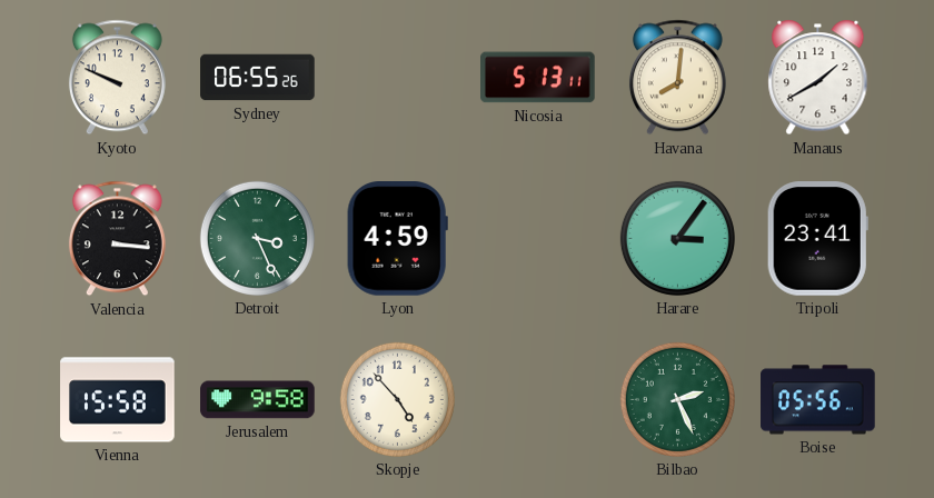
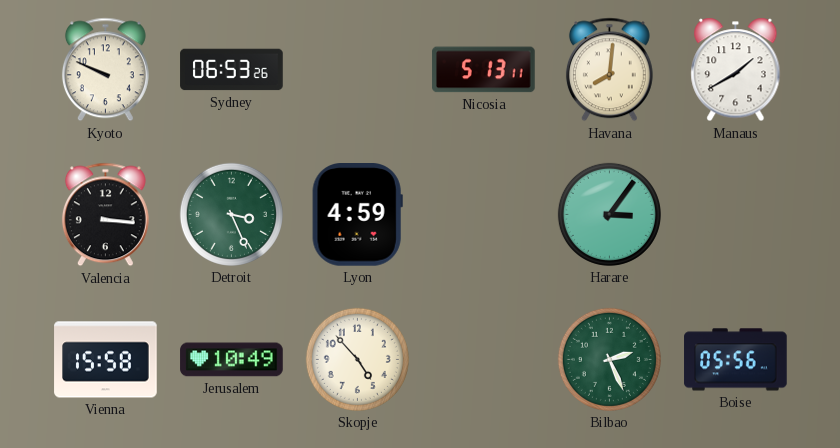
Sydney: 06:55 -> 06:53
Tripoli: 23:41 -> none
Jerusalem: 9:58 -> 10:49
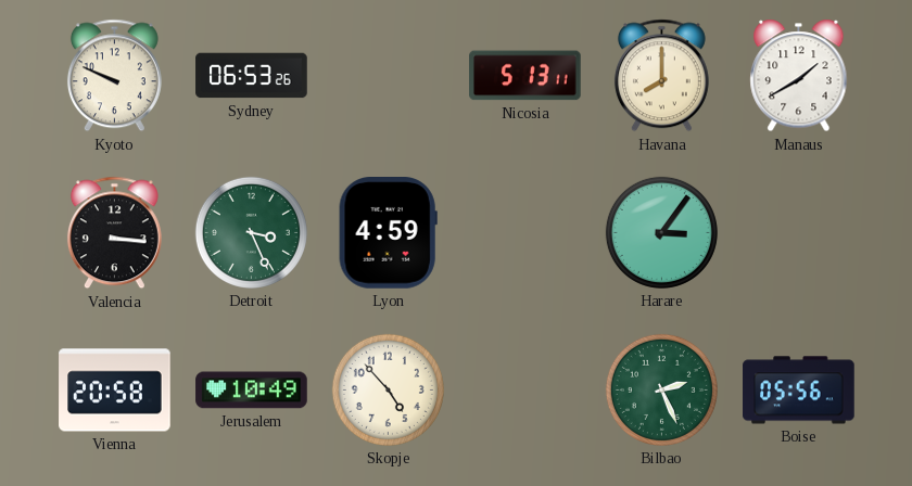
Havana: 8:01 -> 8:00
Vienna: 15:58 -> 20:58
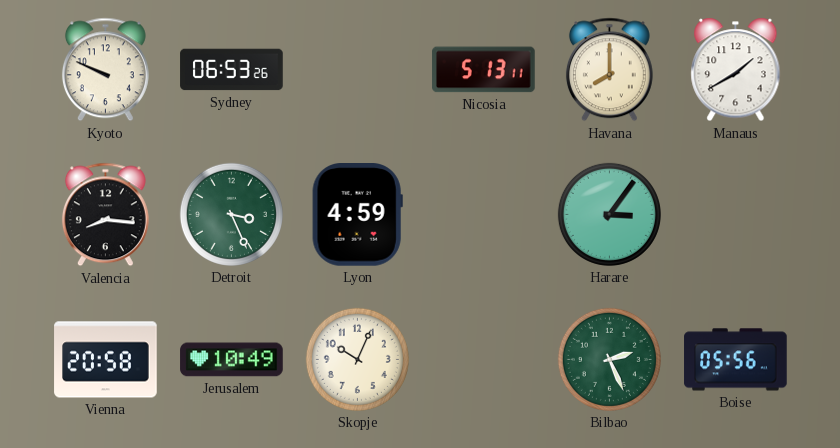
Valencia: 3:16 -> 8:16
Skopje: 4:53 -> 10:04
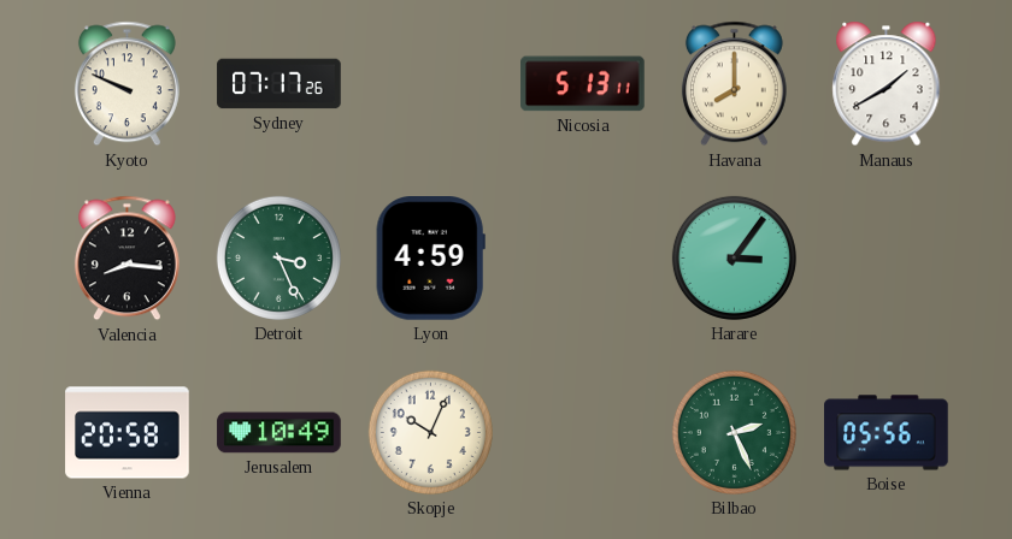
Sydney: 06:53 -> 07:17
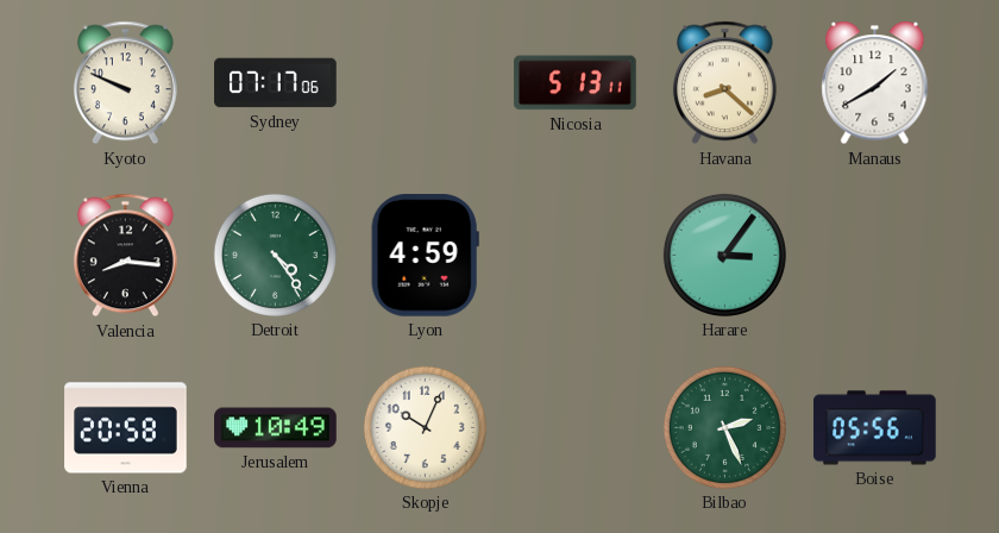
Sydney: 07:17:26 -> 07:17:06
Havana: 8:00 -> 8:22
Detroit: 3:26 -> 4:24
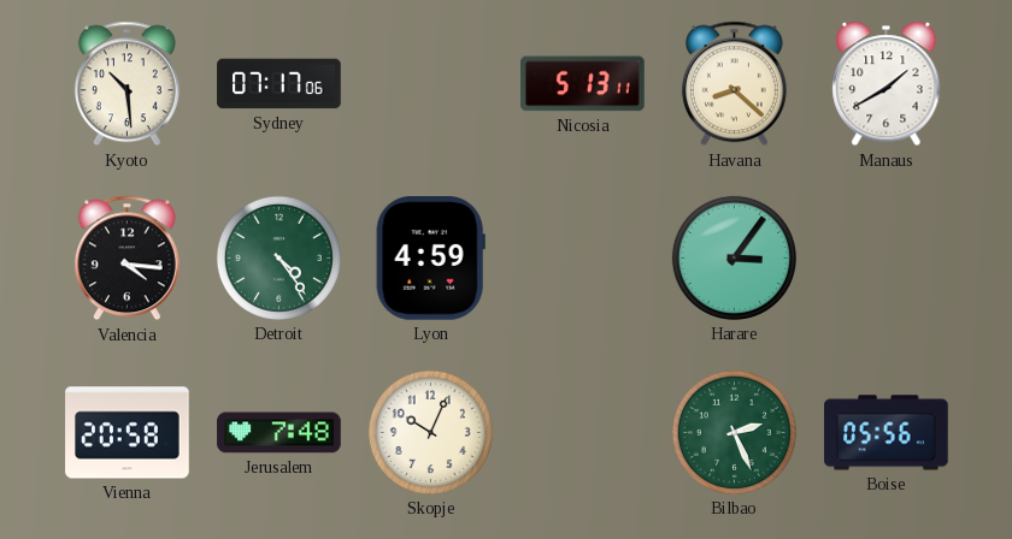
Kyoto: 9:49 -> 10:29
Valencia: 8:16 -> 4:16
Jerusalem: 10:49 -> 7:48
